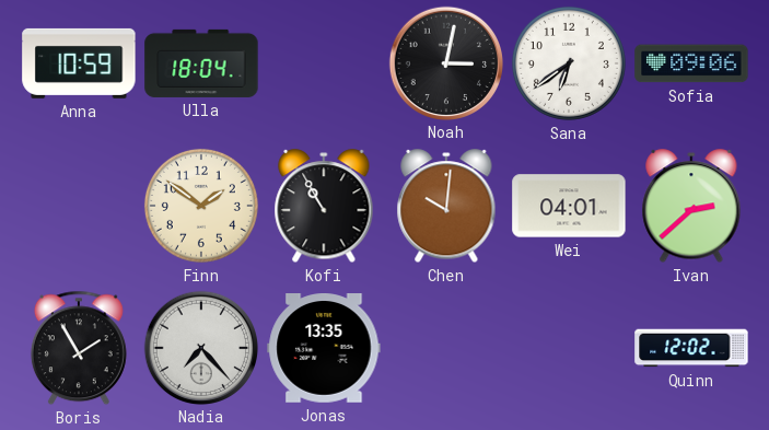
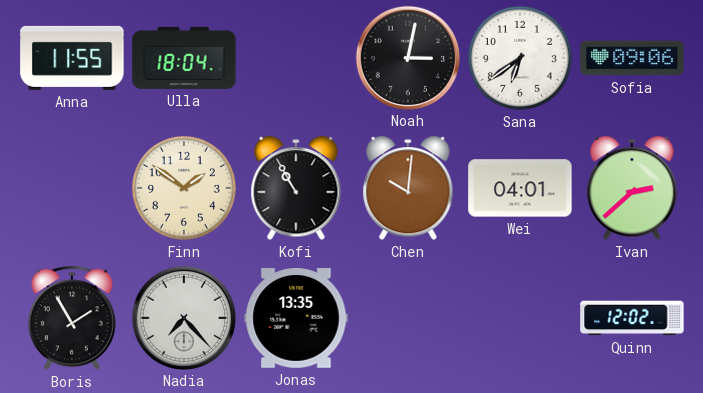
Anna: 10:59 -> 11:55
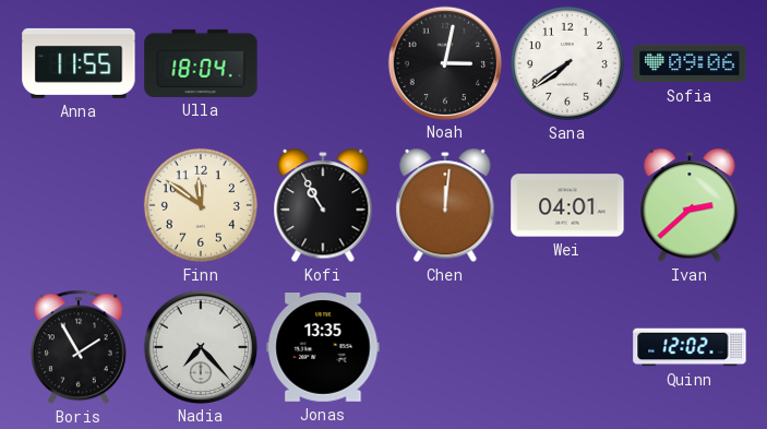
Sana: 6:39 -> 7:39
Finn: 1:51 -> 11:51
Chen: 10:01 -> 12:01
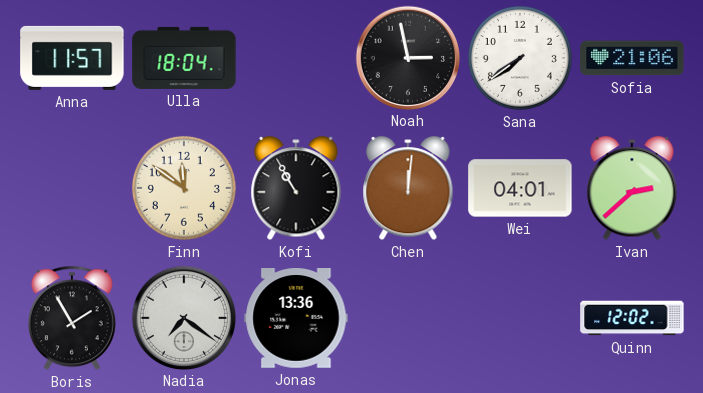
Anna: 11:55 -> 11:57
Noah: 3:02 -> 2:58
Sofia: 09:06 -> 21:06
Nadia: 7:23 -> 7:21
Jonas: 13:35 -> 13:36
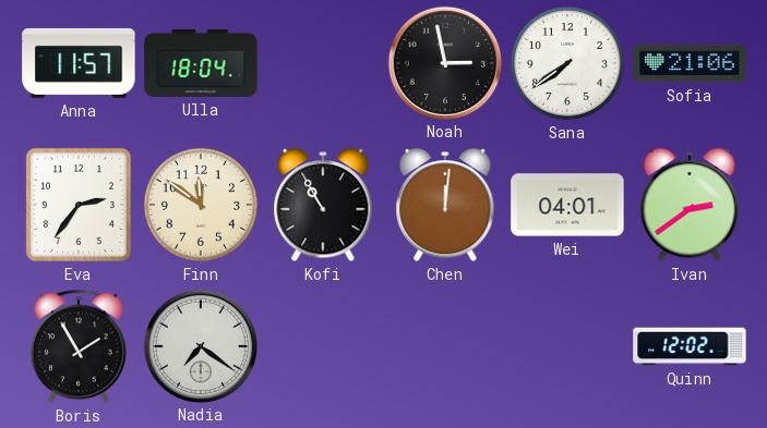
Eva: none -> 2:36
Ivan: 2:38 -> 2:39
Jonas: 13:36 -> none
